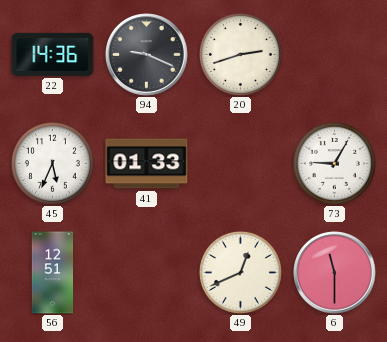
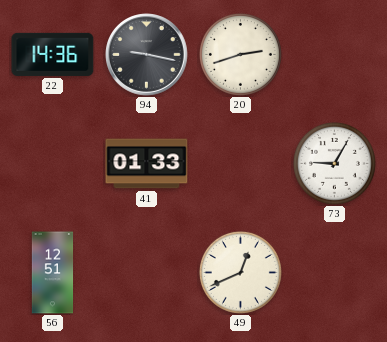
94: 9:19 -> 9:17
45: 5:34 -> none
6: 11:30 -> none
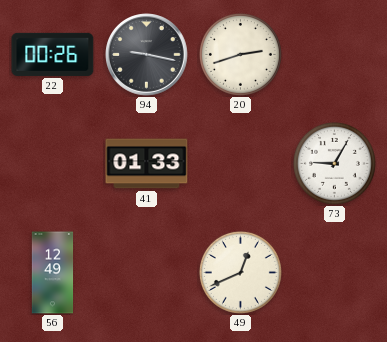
22: 14:36 -> 00:26
56: 12:51 -> 12:49
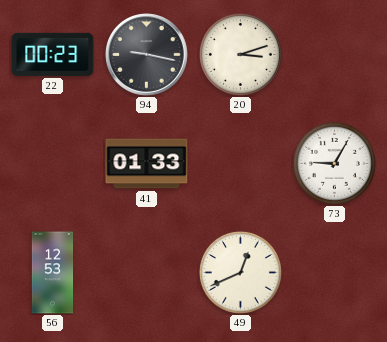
22: 00:26 -> 00:23
20: 2:42 -> 3:12
56: 12:49 -> 12:53
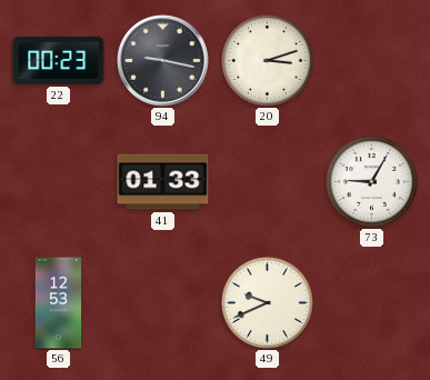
49: 12:41 -> 9:41
